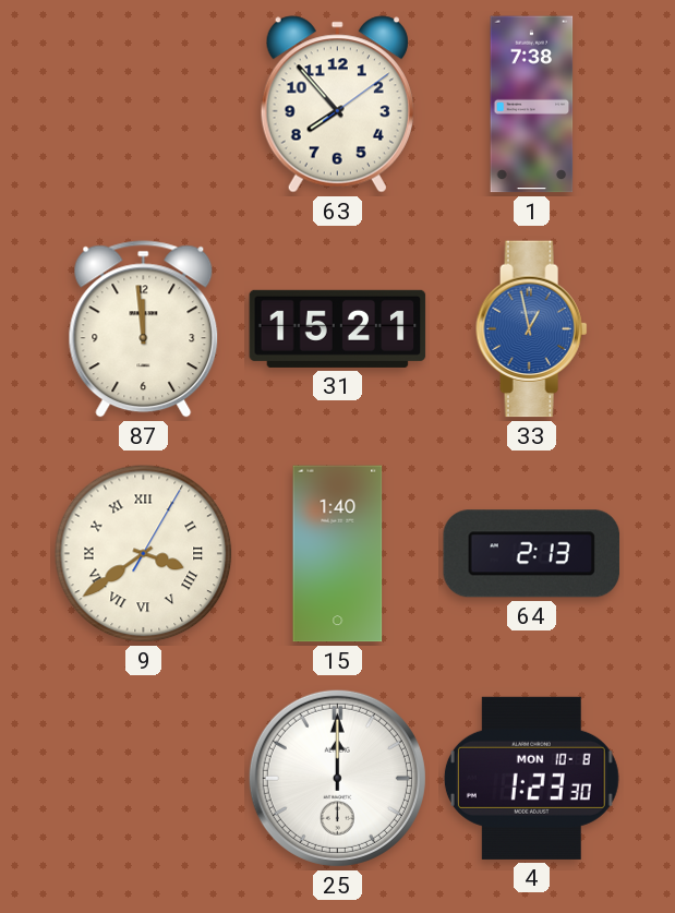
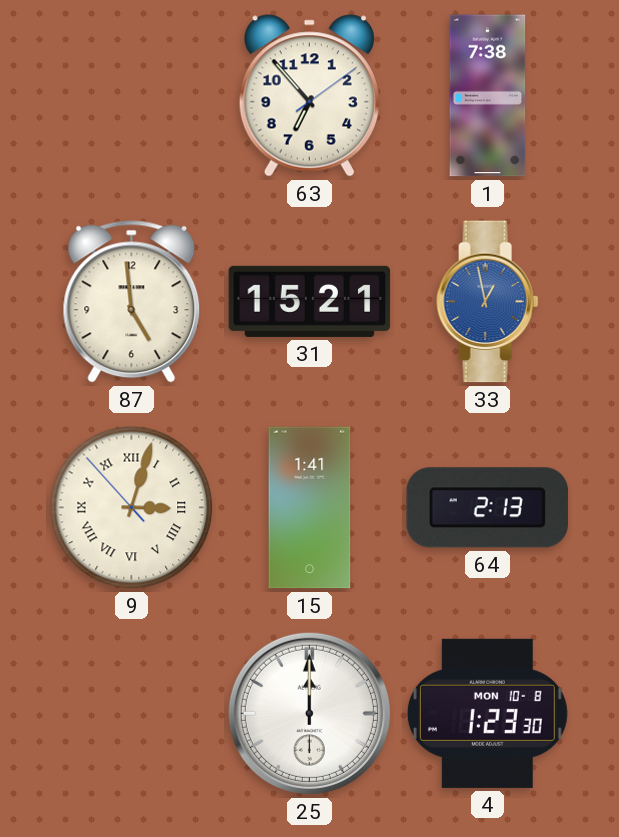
63: 7:53 -> 6:53
87: 11:59 -> 4:59
9: 3:39 -> 3:02
15: 1:40 -> 1:41
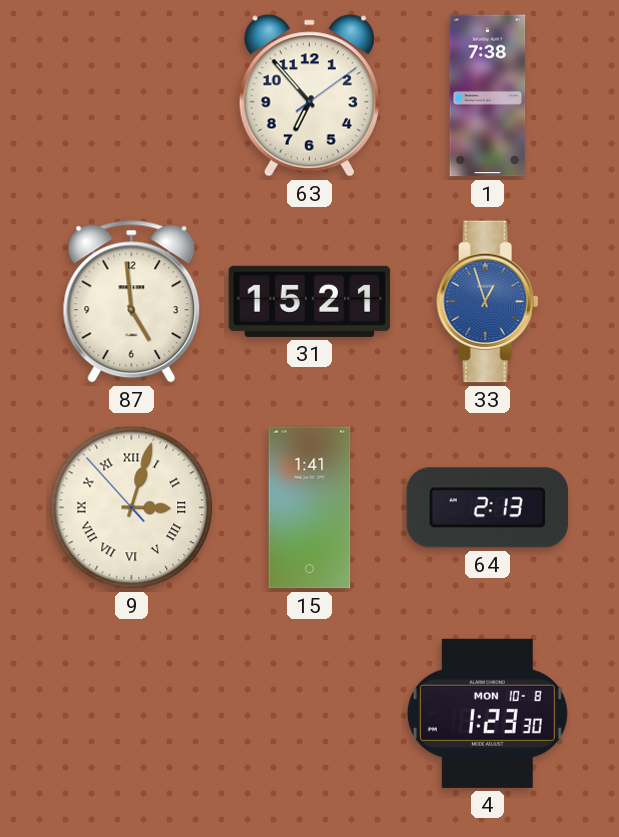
33: 12:58 -> 12:57
25: 12:00 -> none
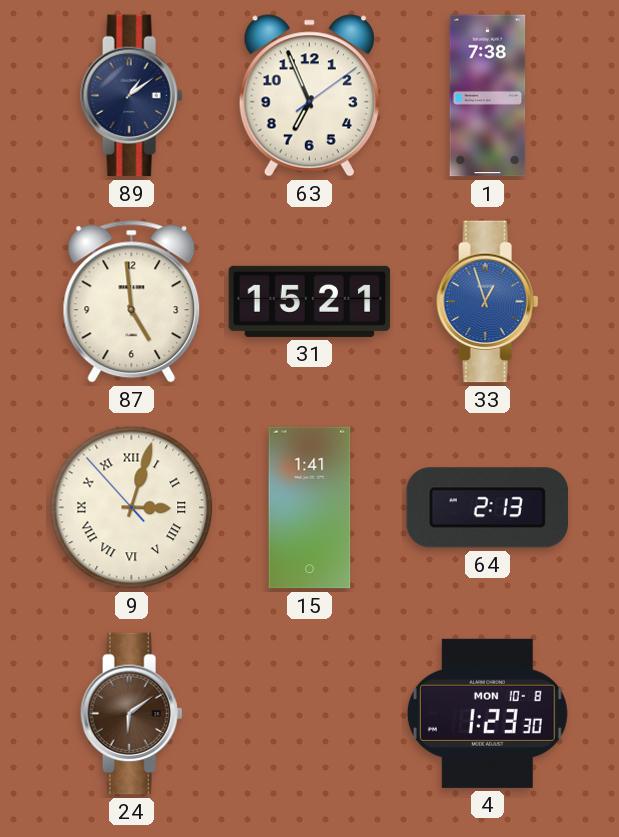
89: none -> 1:09
63: 6:53 -> 6:56
24: none -> 6:09
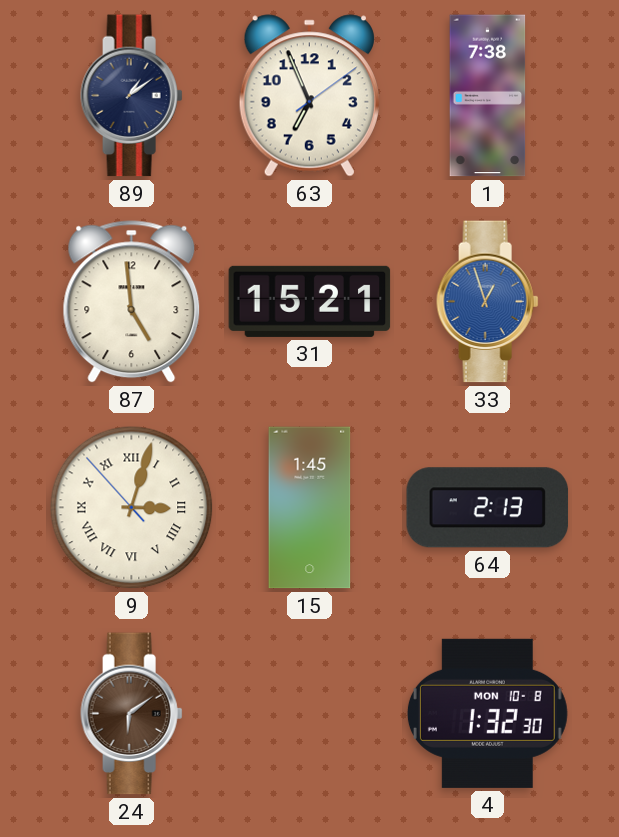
15: 1:41 -> 1:45
4: 1:23 -> 1:32
